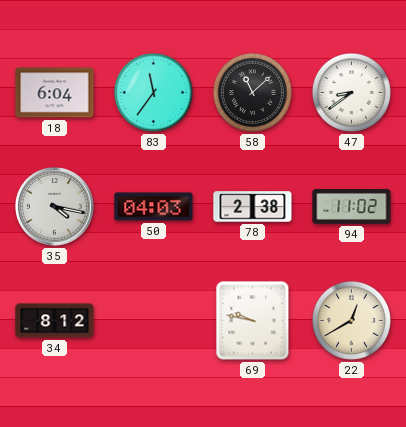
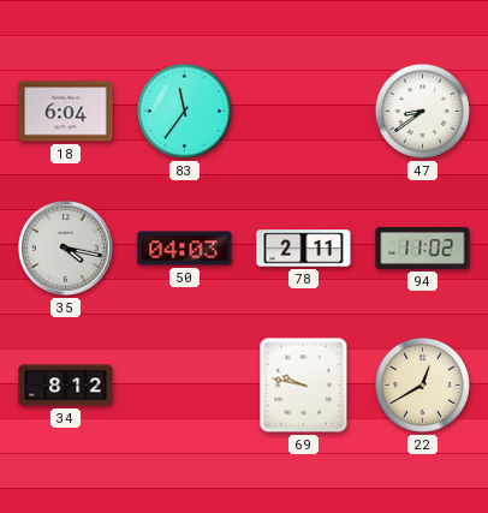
58: 11:08 -> none
78: 2:38 -> 2:11
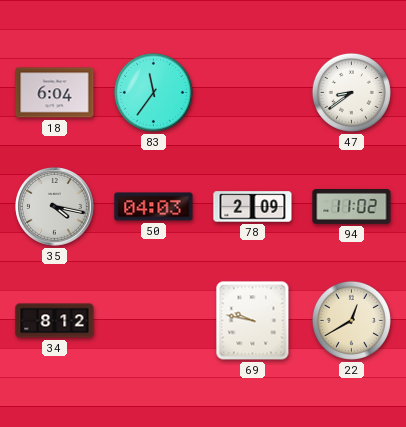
78: 2:11 -> 2:09
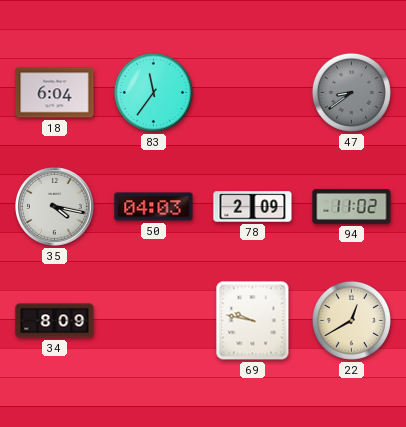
47 dial: white -> grey
34: 8:12 -> 8:09
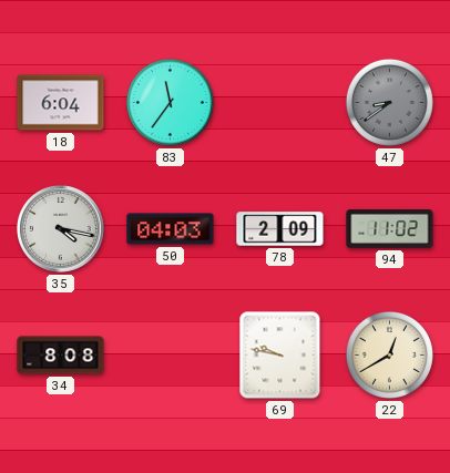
34: 8:09 -> 8:08
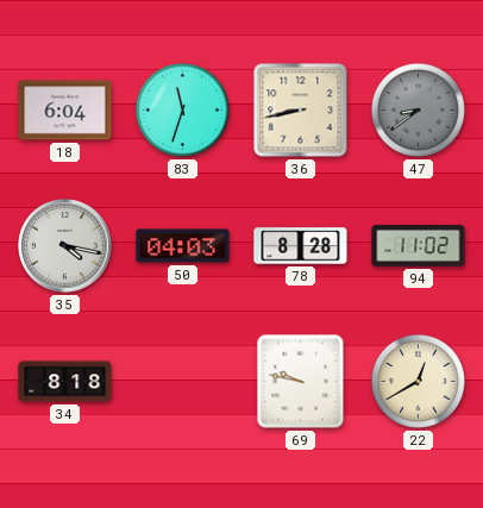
83: 11:36 -> 11:33
36: none -> 8:43
78: 2:09 -> 8:28
34: 8:08 -> 8:18
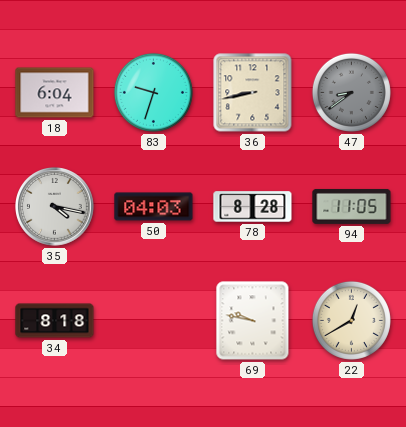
83: 11:33 -> 9:33
94: 11:02 -> 11:05
